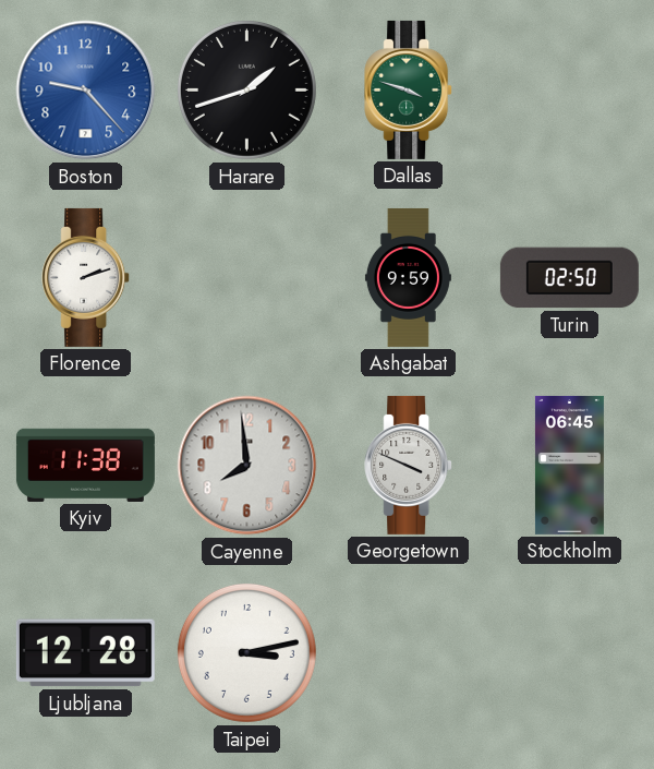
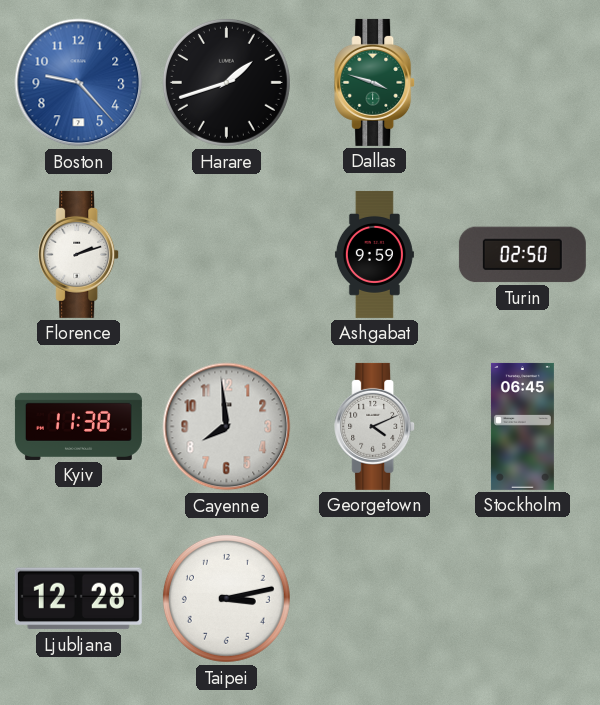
Georgetown: 3:49 -> 4:11
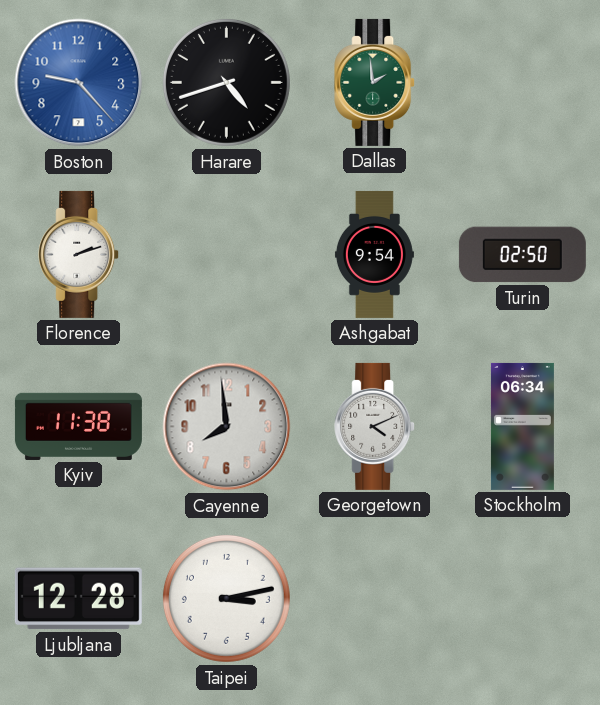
Harare: 1:42 -> 4:42
Dallas: 3:48 -> 1:59
Ashgabat: 9:59 -> 9:54
Stockholm: 06:45 -> 06:34
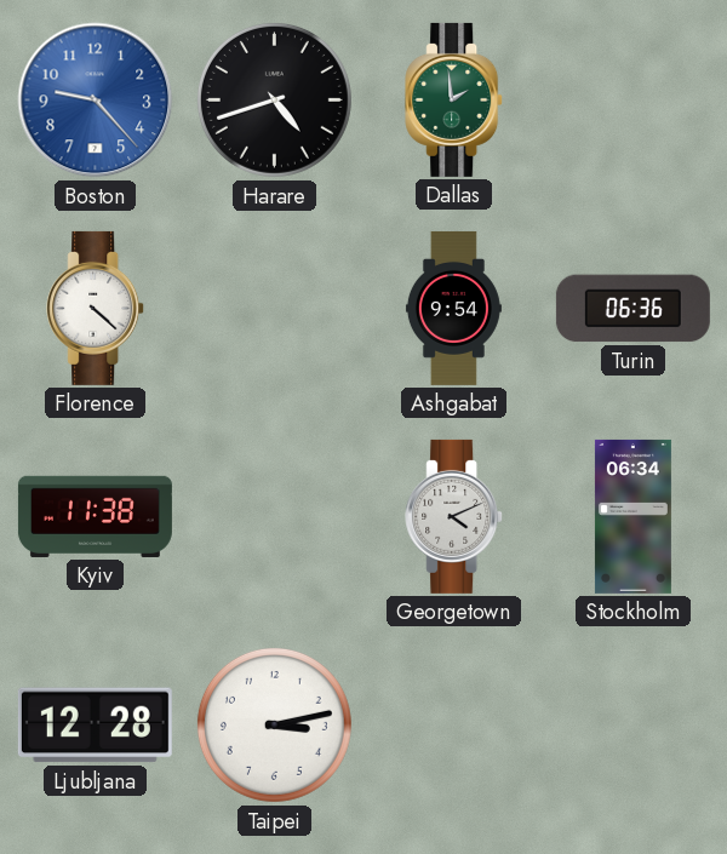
Florence: 2:12 -> 4:22
Turin: 02:50 -> 06:36
Cayenne: 7:59 -> none
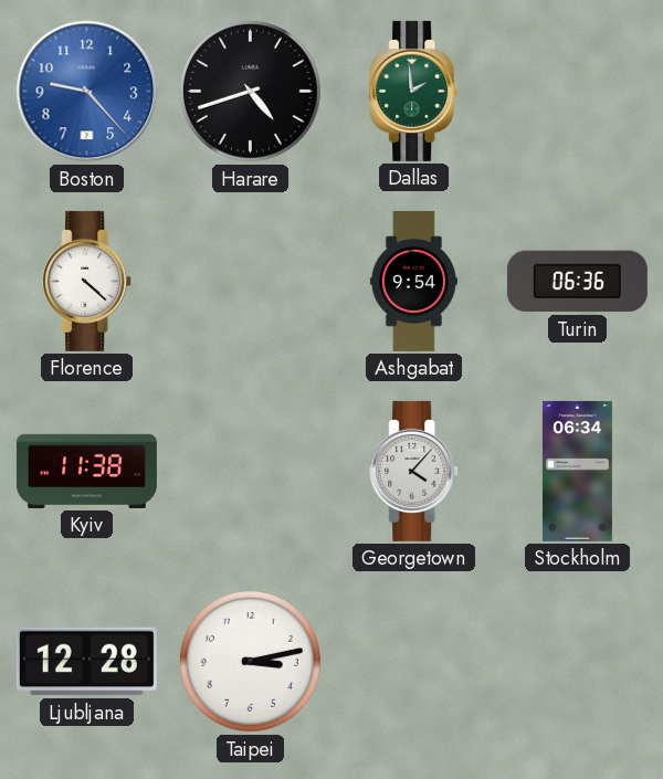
Georgetown: 4:11 -> 4:07
